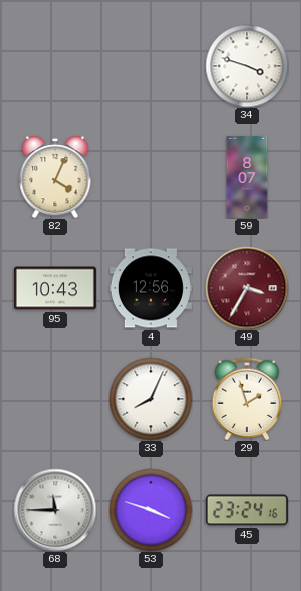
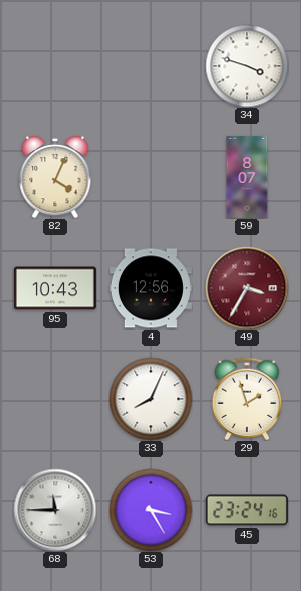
53: 3:48 -> 3:25
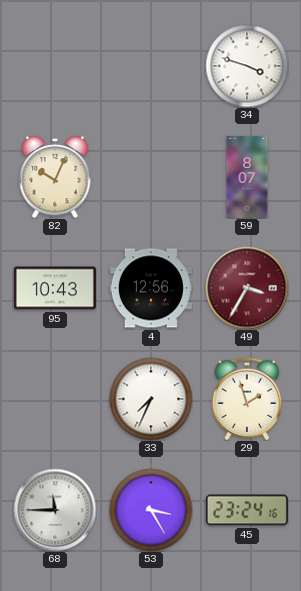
82: 4:04 -> 10:04
33: 8:04 -> 7:34
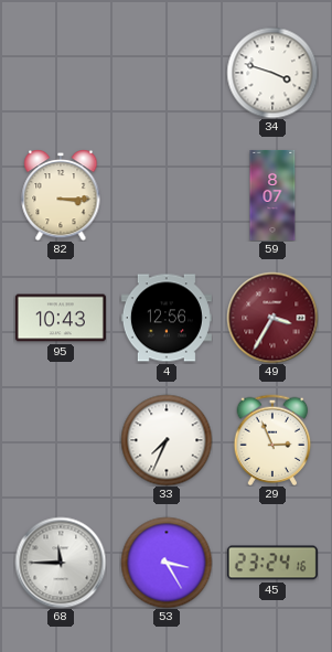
82: 10:04 -> 3:15
29: 1:57 -> 2:56
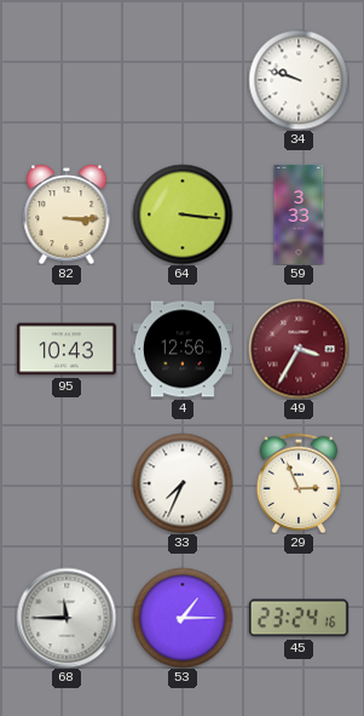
34: 3:48 -> 9:48
64: none -> 3:16
59: 8:07 -> 3:33
53: 3:25 -> 1:15
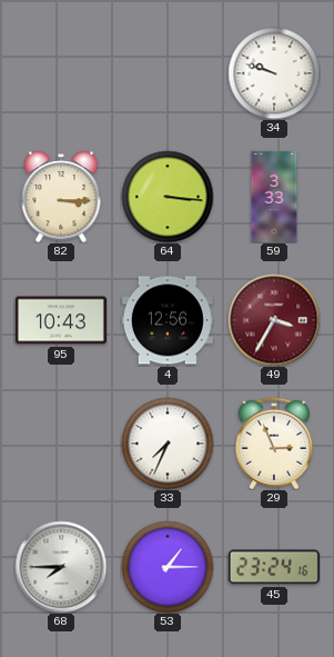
68: 11:45 -> 7:45
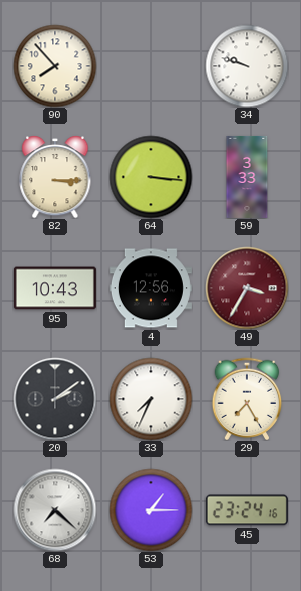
90: none -> 7:53
20: none -> 2:09
29: 2:56 -> 7:25
68: 7:45 -> 7:22
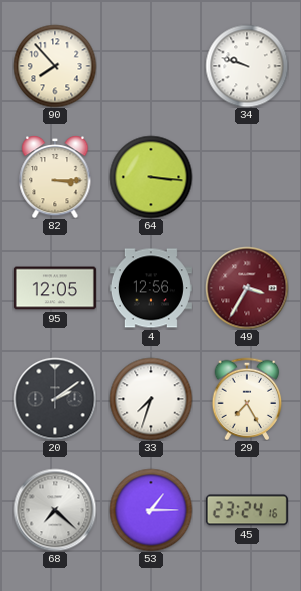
59: 3:33 -> none
95: 10:43 -> 12:05
33: 7:34 -> 7:33
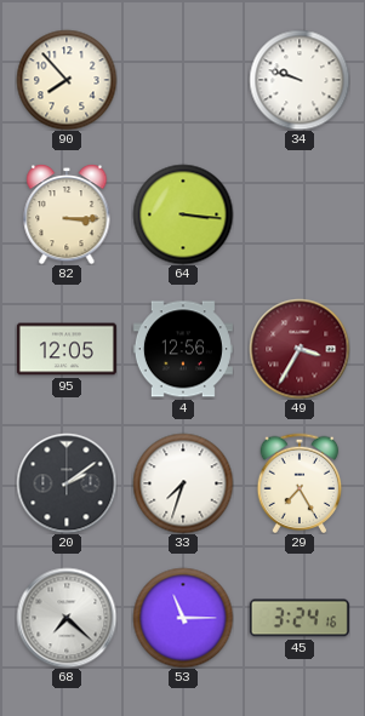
53: 1:15 -> 11:15
45: 23:24 -> 3:24
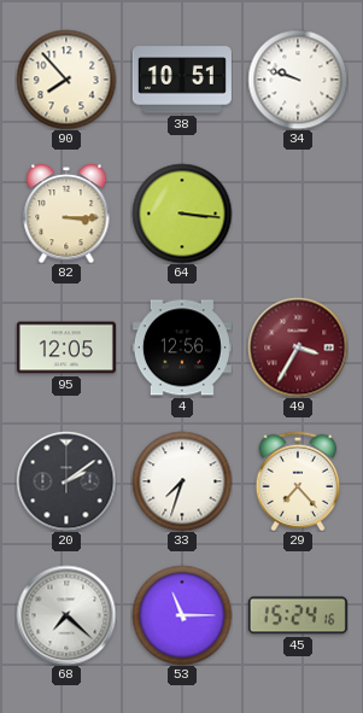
38: none -> 10:51
29: 7:25 -> 7:23
45: 3:24 -> 15:24
